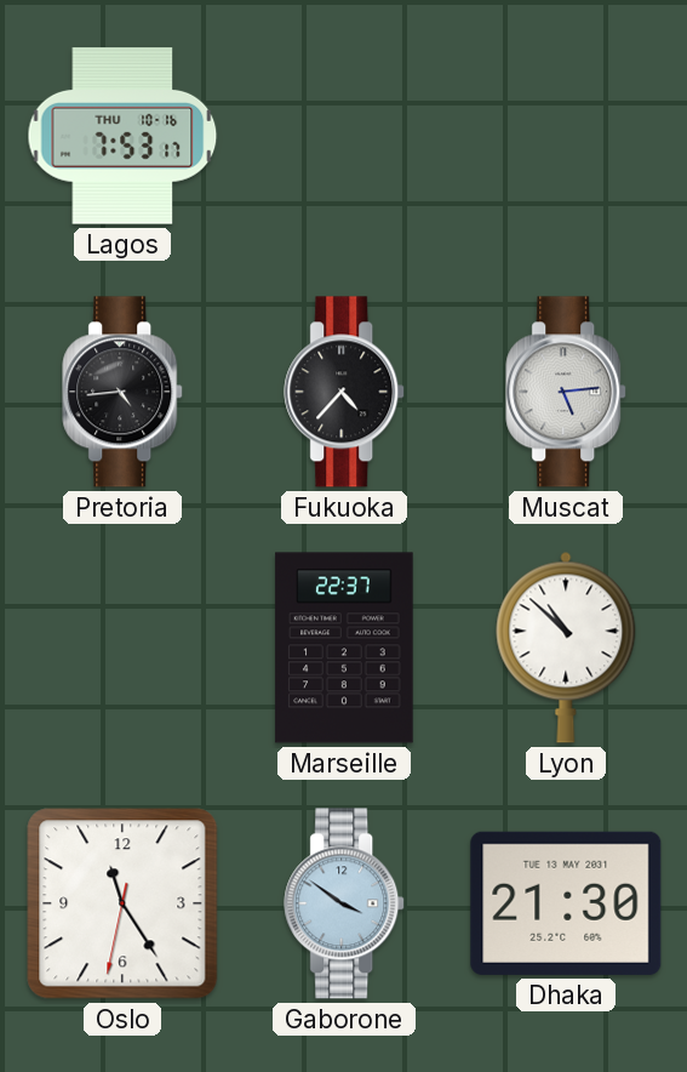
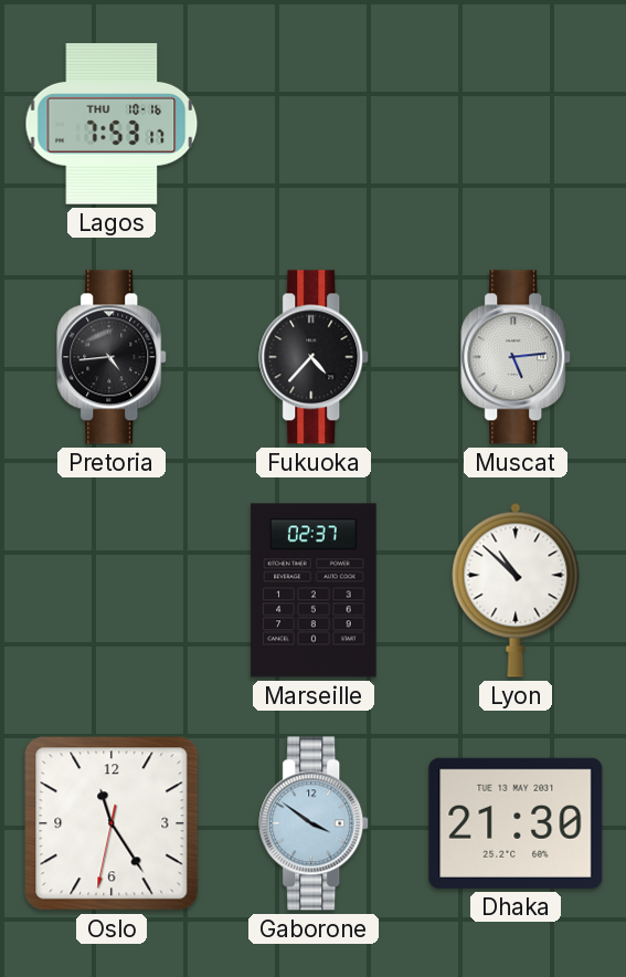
Marseille: 22:37 -> 02:37
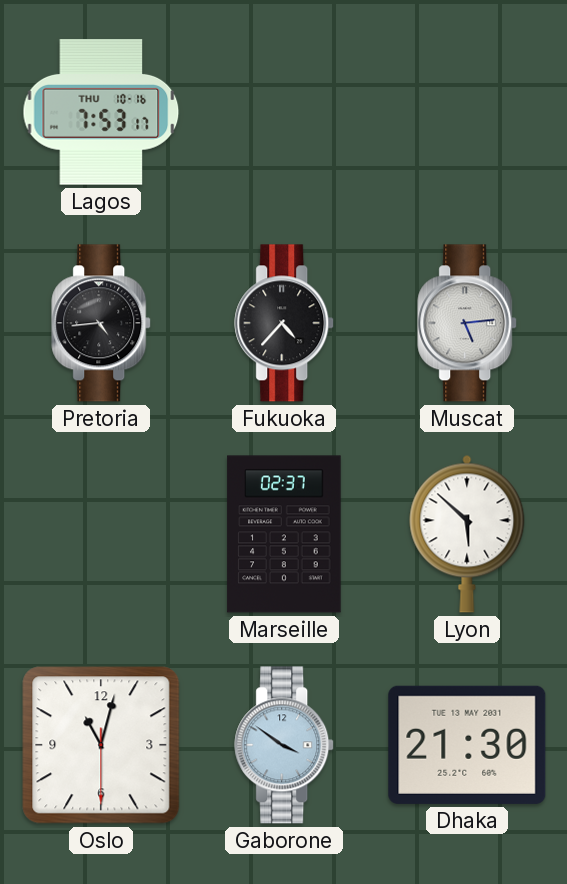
Lyon: 10:52 -> 5:52
Oslo: 11:24 -> 11:02
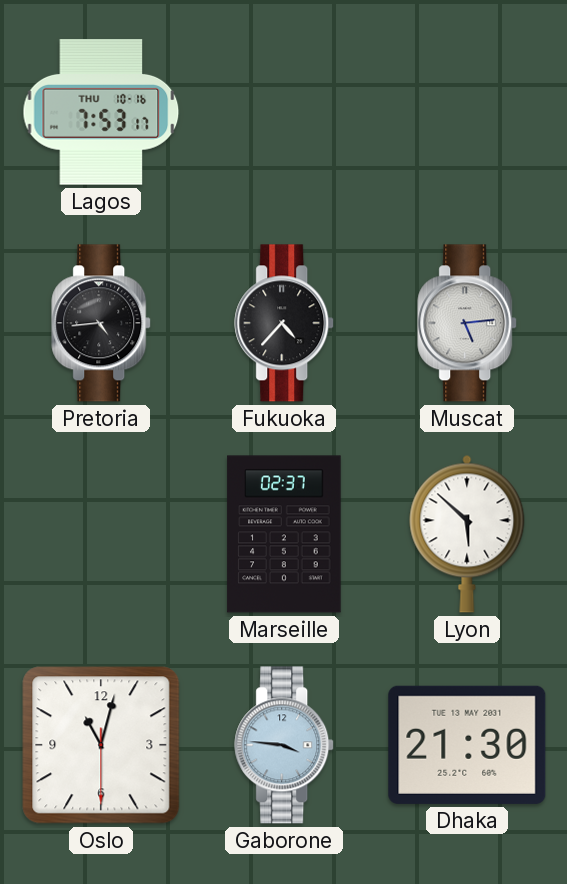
Gaborone: 3:51 -> 3:46
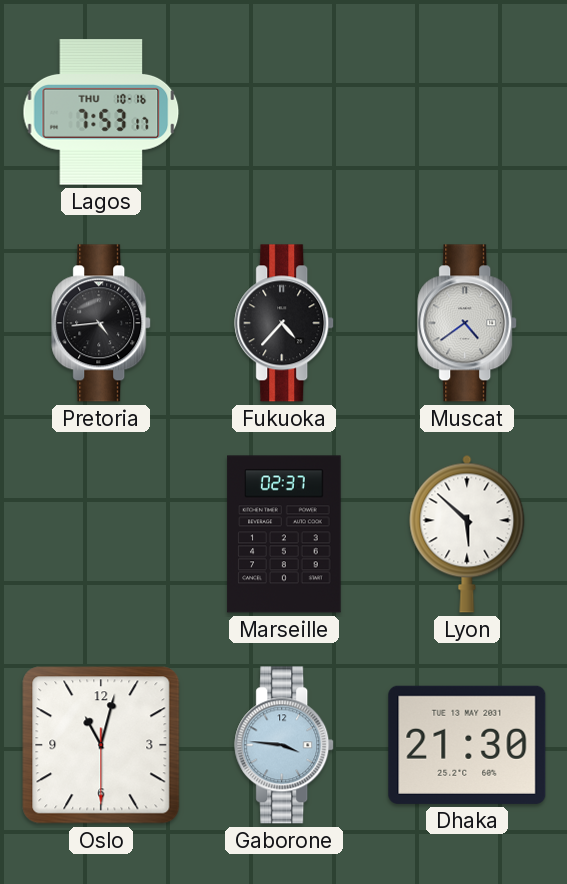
Muscat: 5:14 -> 4:39
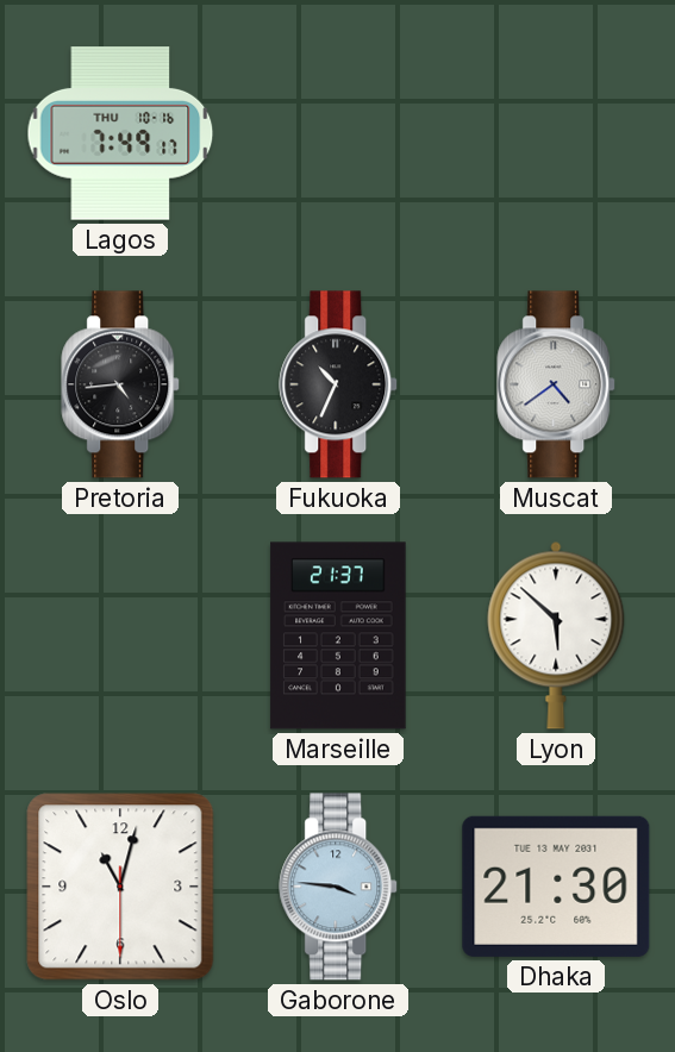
Lagos: 7:53 -> 7:49
Fukuoka: 4:37 -> 10:34
Marseille: 02:37 -> 21:37
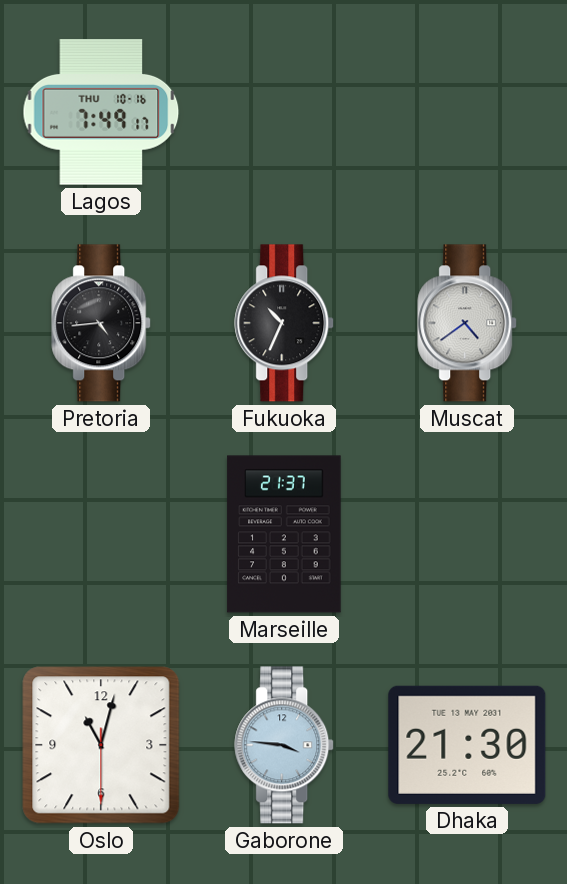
Lyon: 5:52 -> none
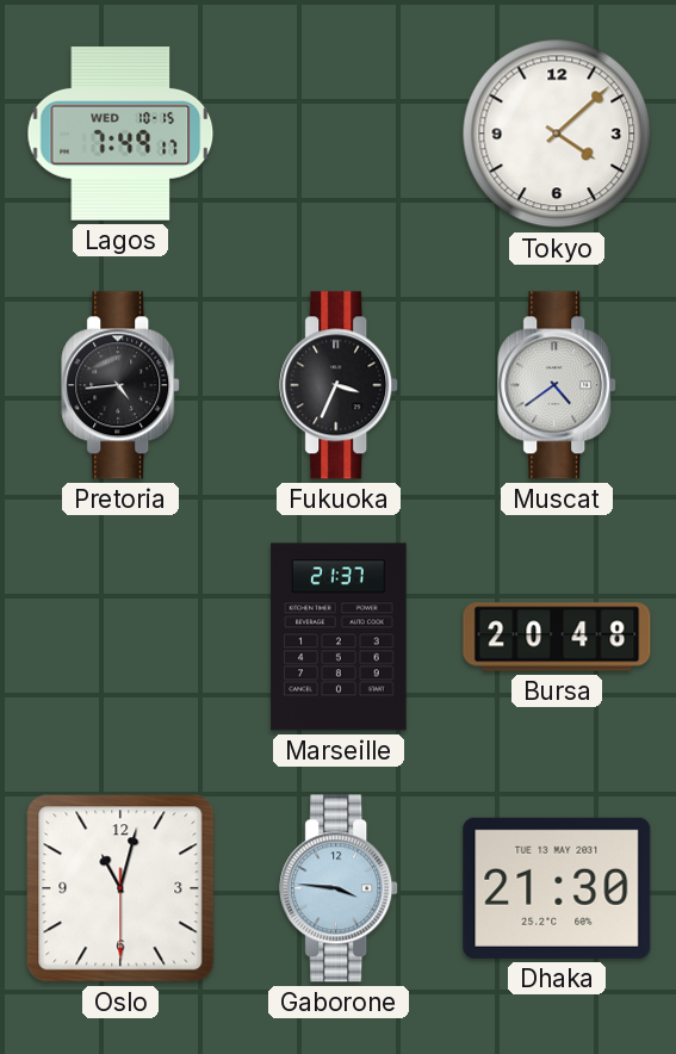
Lagos date: THU 10-16 -> WED 10-15
Tokyo: none -> 4:08
Fukuoka: 10:34 -> 3:34
Bursa: none -> 20:48
